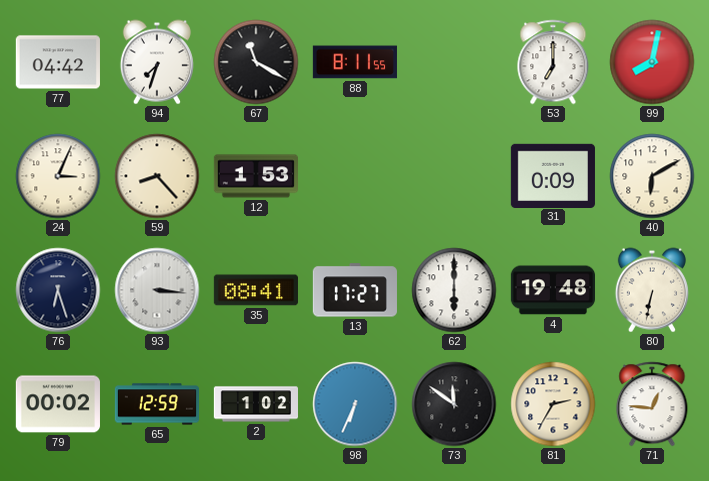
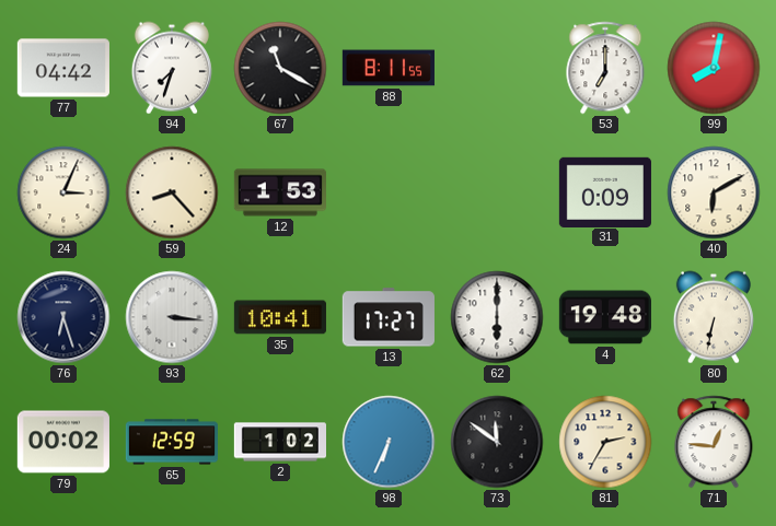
35: 08:41 -> 10:41
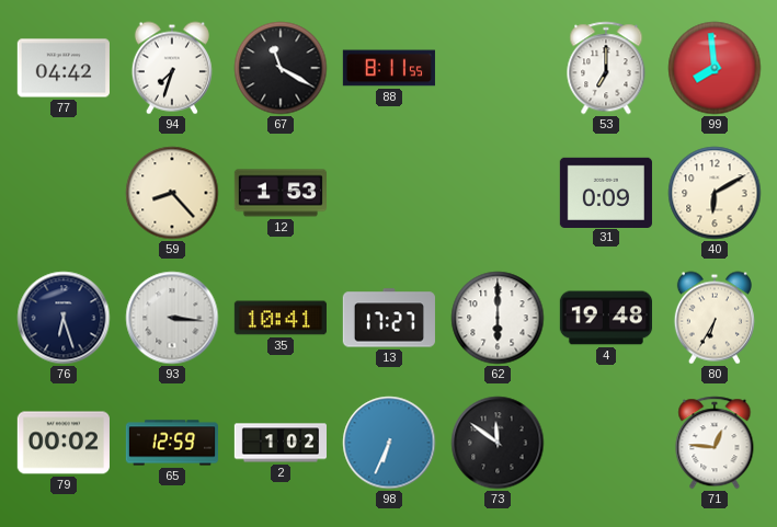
99: 8:02 -> 7:59
24: 3:04 -> none
80: 6:32 -> 6:35
81: 2:35 -> none
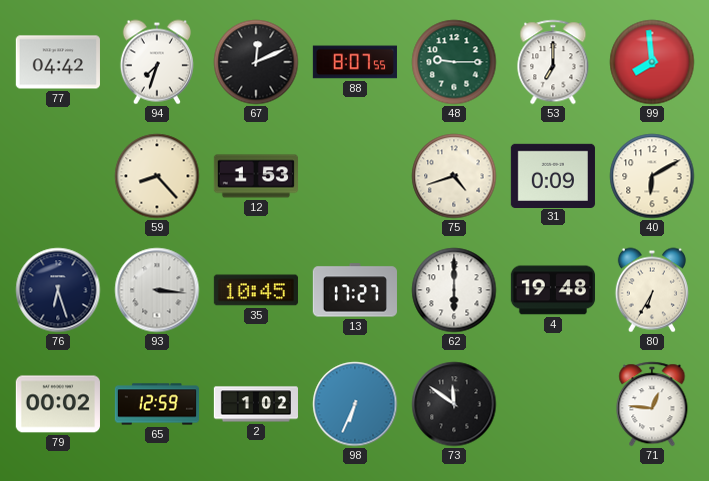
67: 11:20 -> 12:11
88: 8:11 -> 8:07
48: none -> 9:15
75: none -> 4:42
35: 10:41 -> 10:45
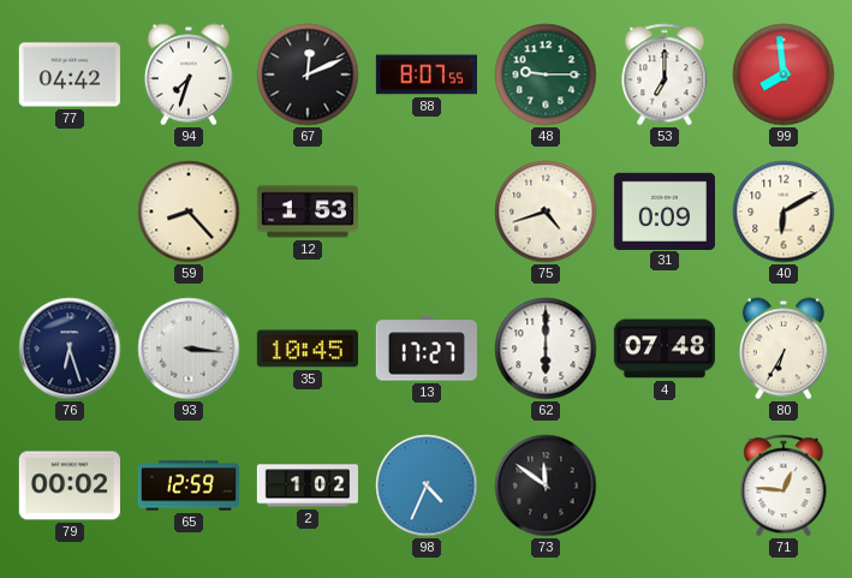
4: 19:48 -> 07:48
98: 6:34 -> 4:34
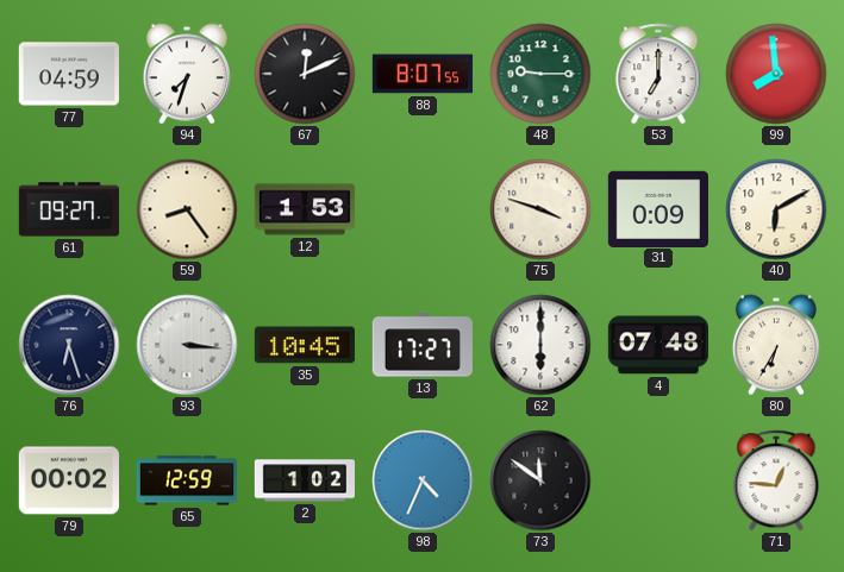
77: 04:42 -> 04:59
61: none -> 09:27
59: 8:23 -> 8:24
75: 4:42 -> 3:48
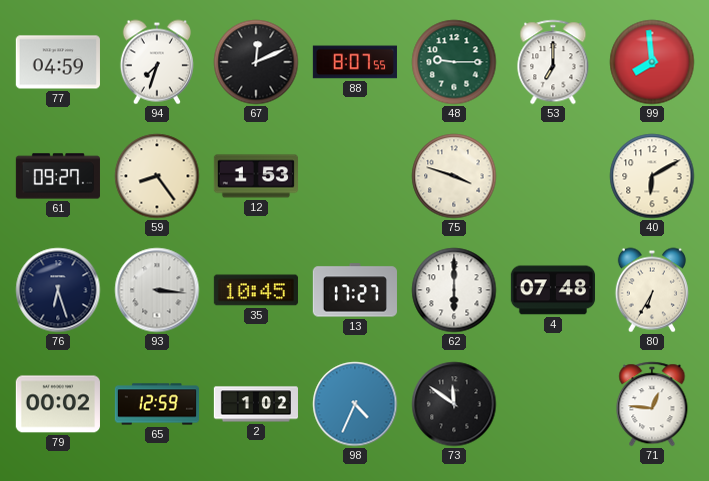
31: 0:09 -> none
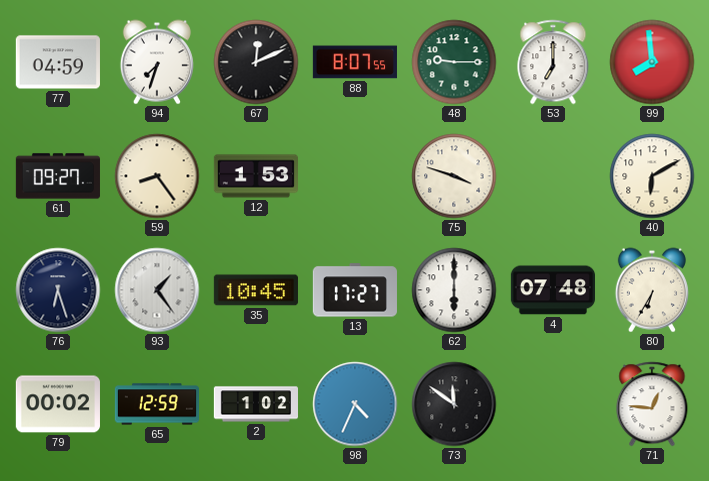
93: 3:16 -> 1:24
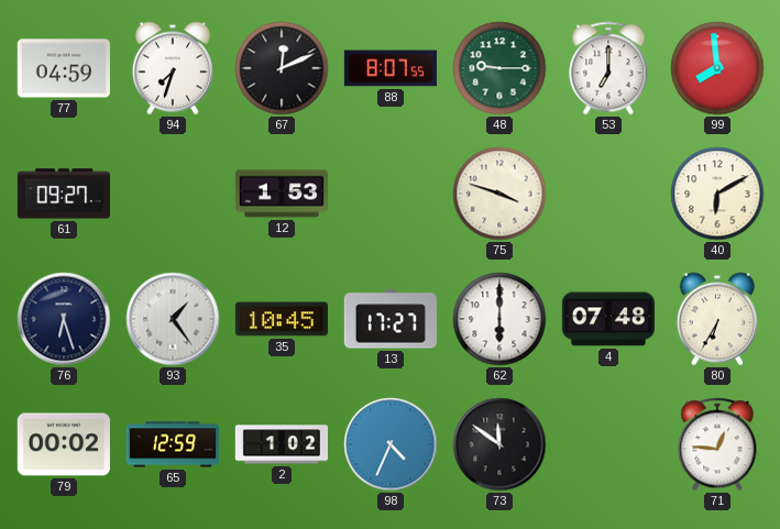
59: 8:24 -> none
